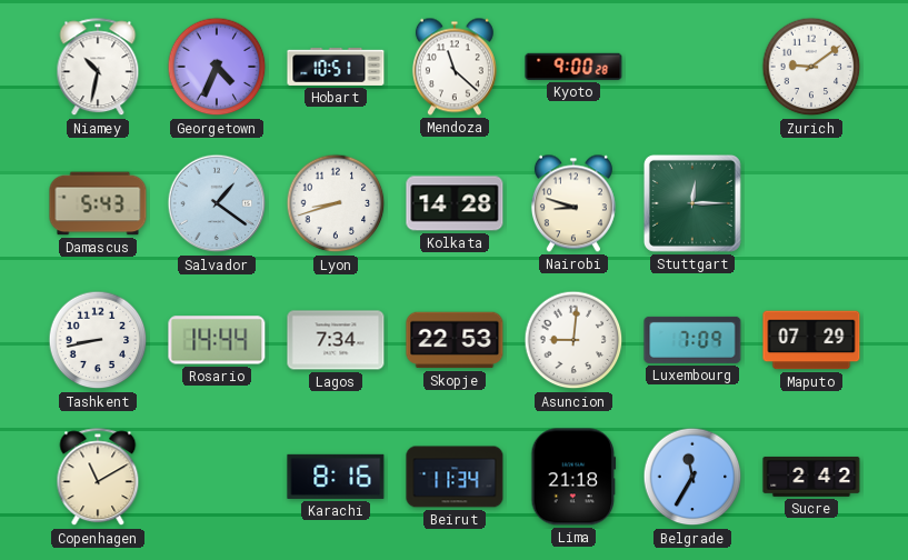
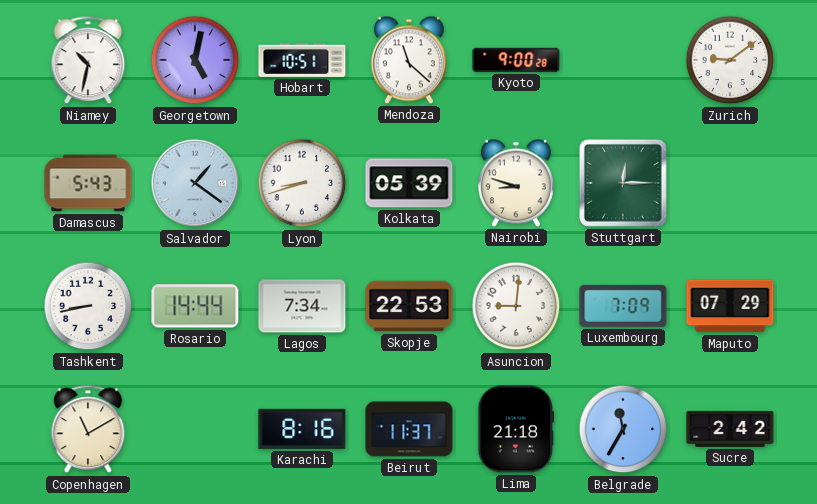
Georgetown: 4:34 -> 5:02
Kolkata: 14:28 -> 05:39
Beirut: 11:34 -> 11:37
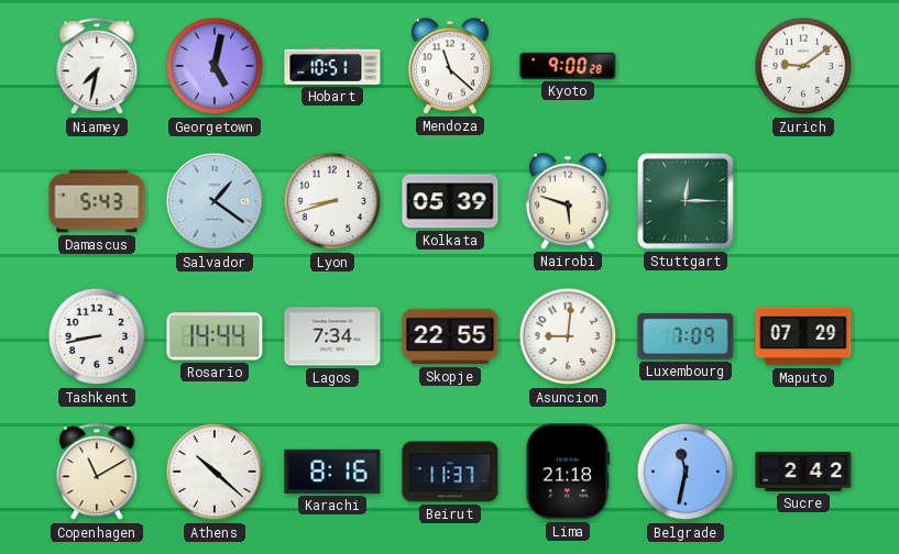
Niamey: 10:32 -> 7:32
Nairobi: 8:48 -> 5:48
Skopje: 22:53 -> 22:55
Athens: none -> 10:22
Belgrade: 11:35 -> 11:32
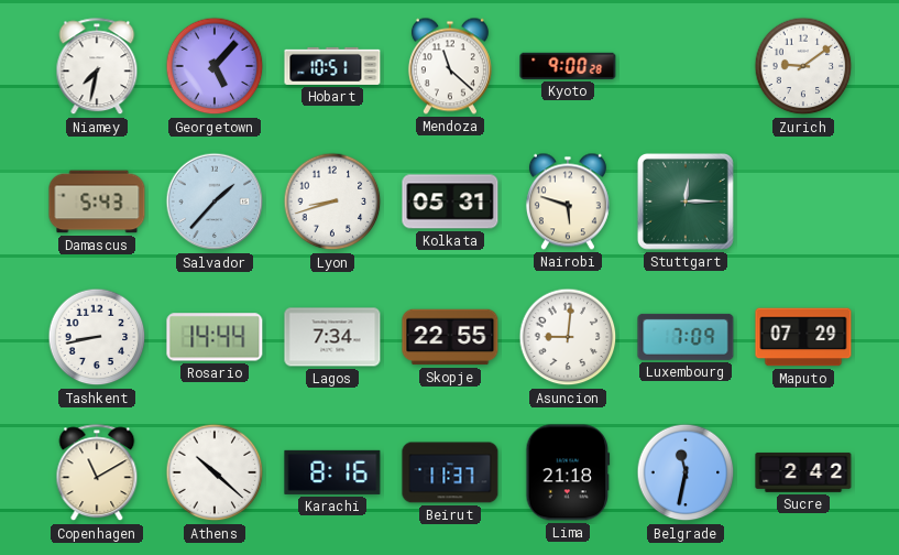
Georgetown: 5:02 -> 5:07
Salvador: 1:21 -> 1:37
Kolkata: 05:39 -> 05:31
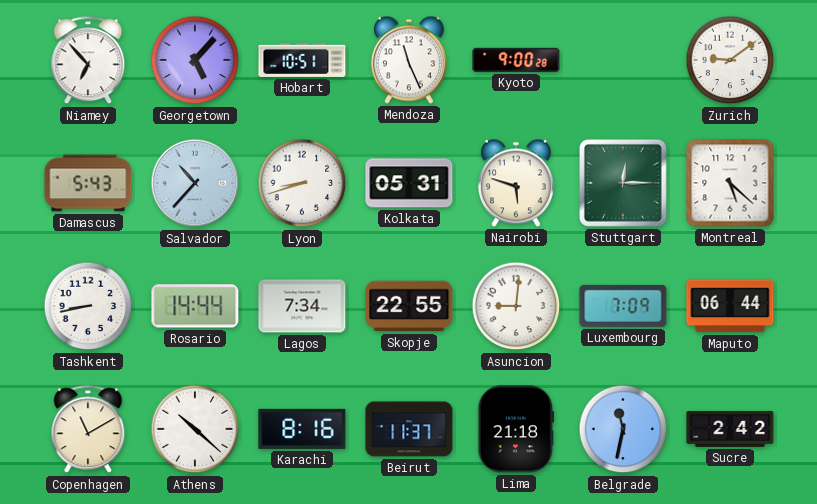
Niamey: 7:32 -> 6:53
Mendoza: 11:22 -> 11:26
Salvador: 1:37 -> 10:37
Montreal: none -> 5:22
Maputo: 07:29 -> 06:44
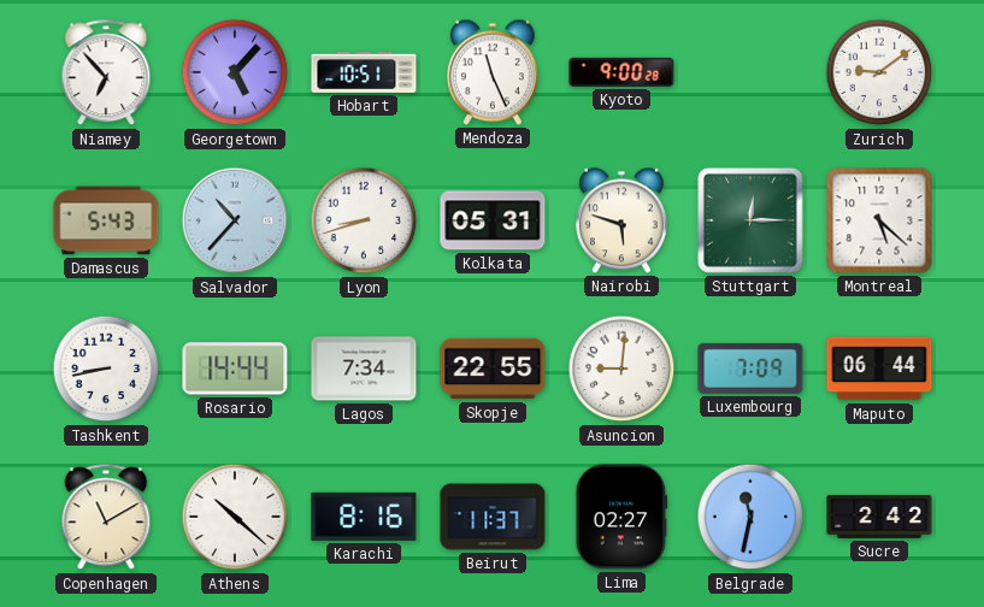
Lima: 21:18 -> 02:27
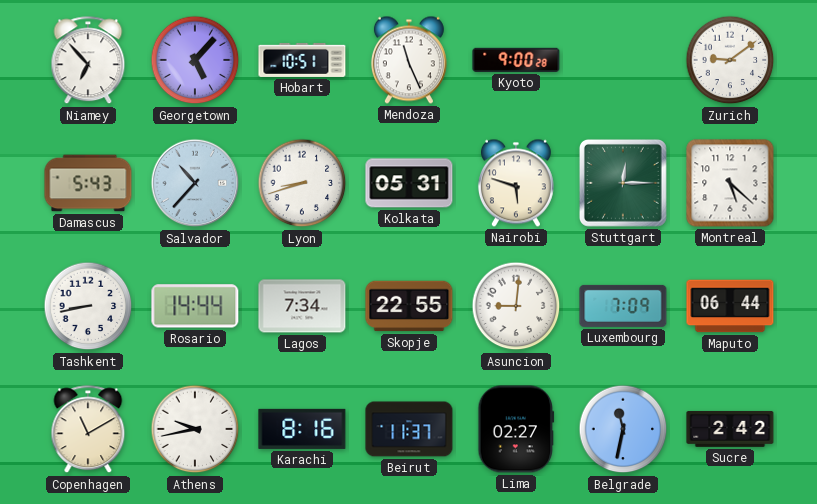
Athens: 10:22 -> 9:43
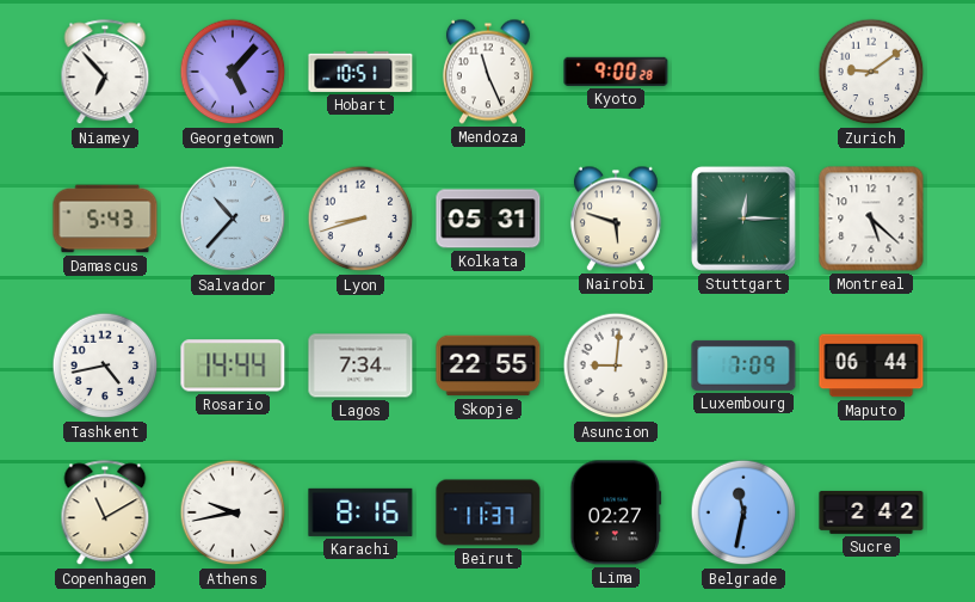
Tashkent: 8:43 -> 4:43
